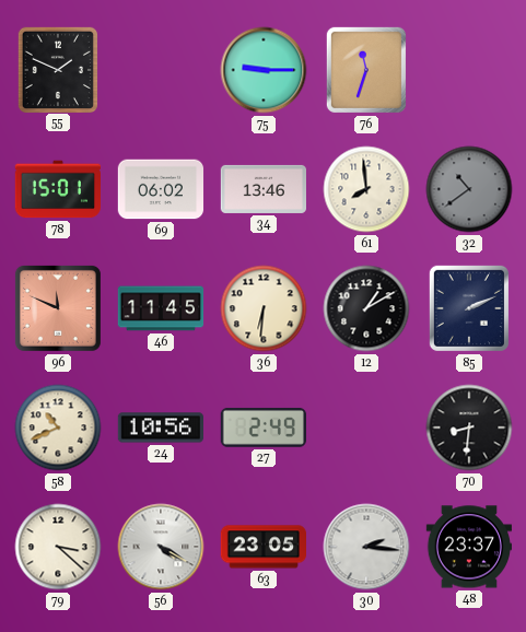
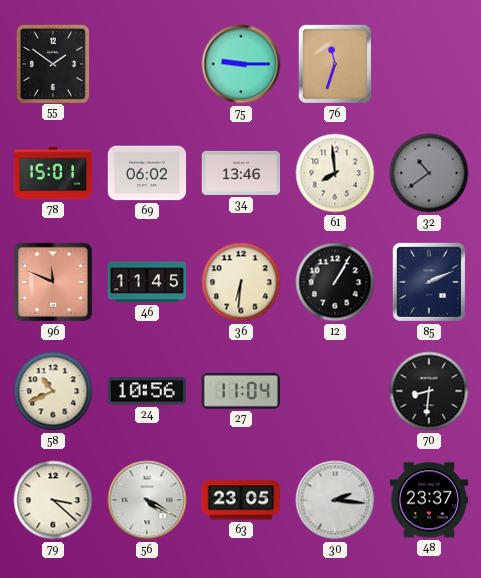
55: 1:49 -> 1:51
12: 1:10 -> 1:05
27: 2:49 -> 11:04
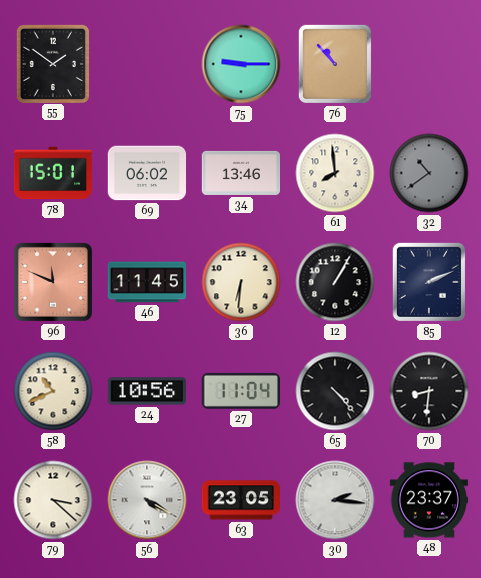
76: 11:33 -> 10:53
65: none -> 4:23
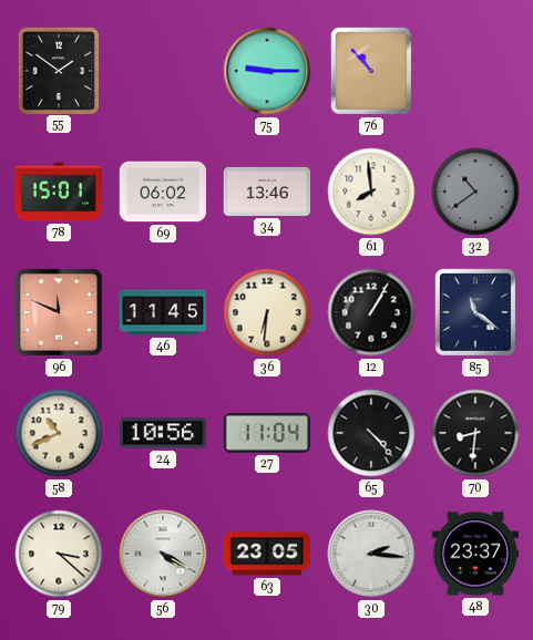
85: 2:11 -> 11:21
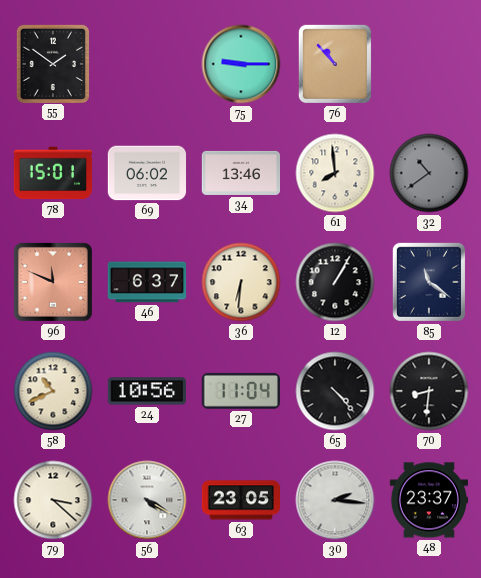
46: 11:45 -> 6:37
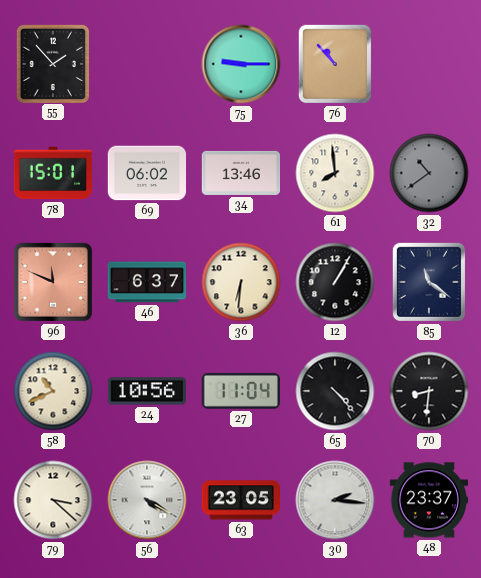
55: 1:51 -> 1:53
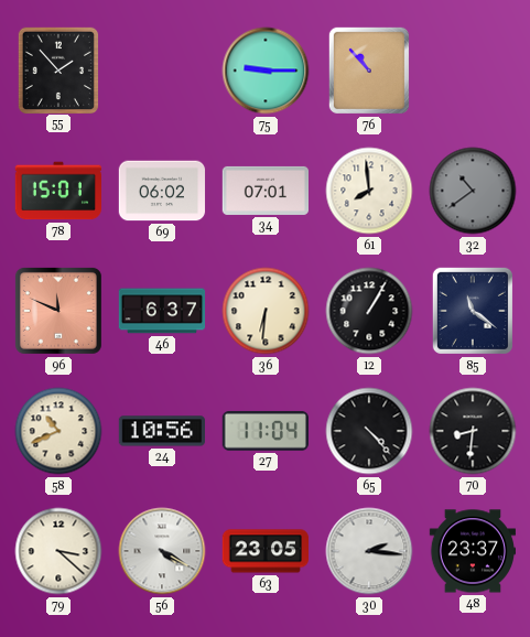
34: 13:46 -> 07:01
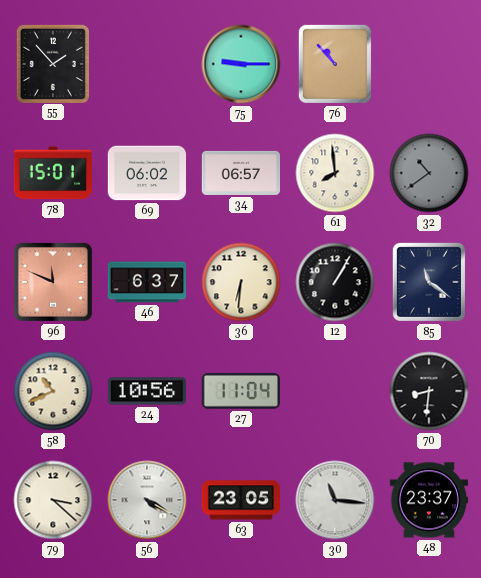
34: 07:01 -> 06:57
65: 4:23 -> none
30: 2:16 -> 11:16
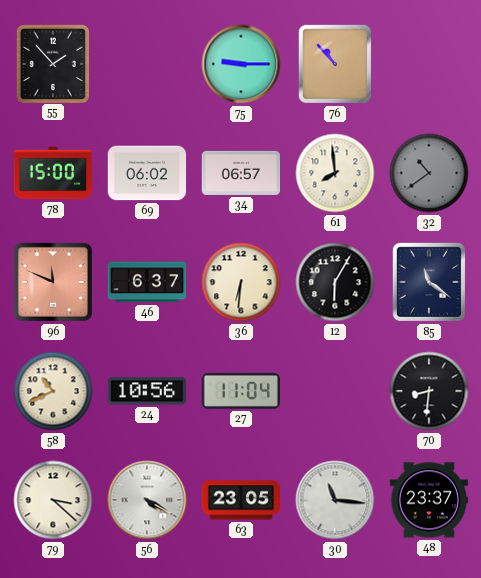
78: 15:01 -> 15:00
12: 1:05 -> 6:05
